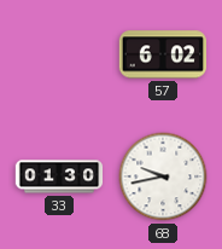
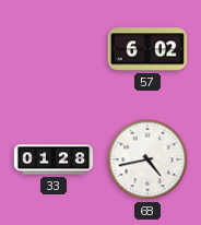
33: 01:30 -> 01:28
68: 9:43 -> 4:43
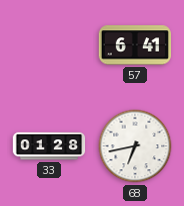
57: 6:02 -> 6:41
68: 4:43 -> 6:43
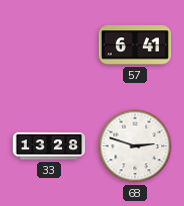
33: 01:28 -> 13:28
68: 6:43 -> 2:48
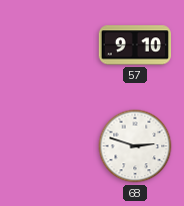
57: 6:41 -> 9:10
33: 13:28 -> none
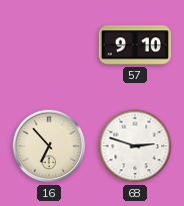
16: none -> 6:53
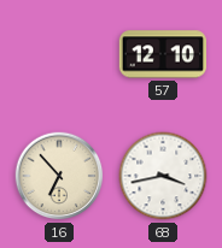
57: 9:10 -> 12:10
68: 2:48 -> 3:43
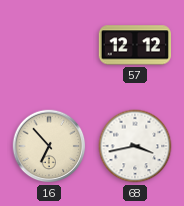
57: 12:10 -> 12:12
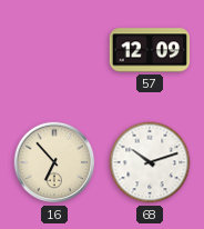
57: 12:12 -> 12:09
68: 3:43 -> 10:12
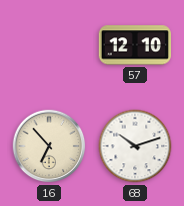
57: 12:09 -> 12:10
